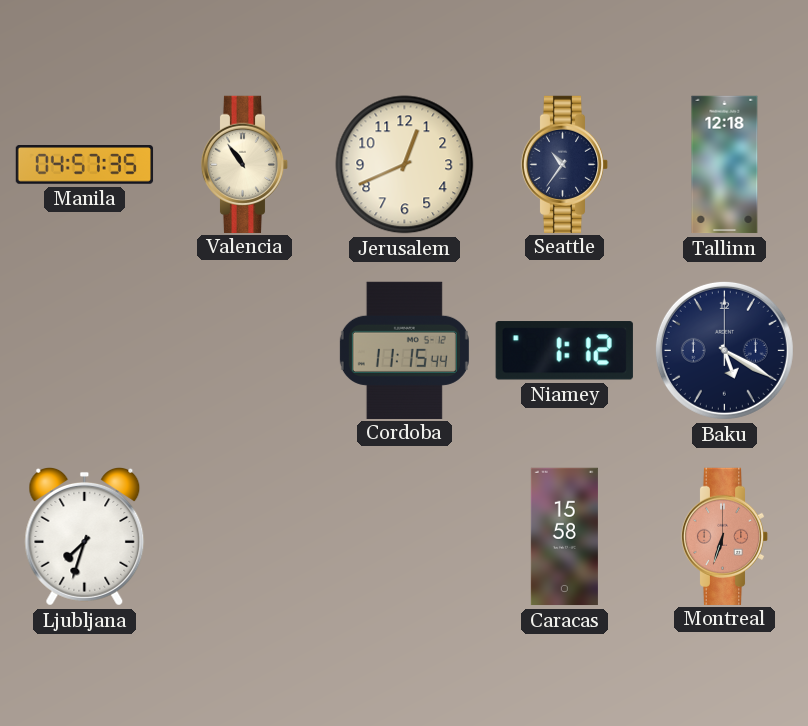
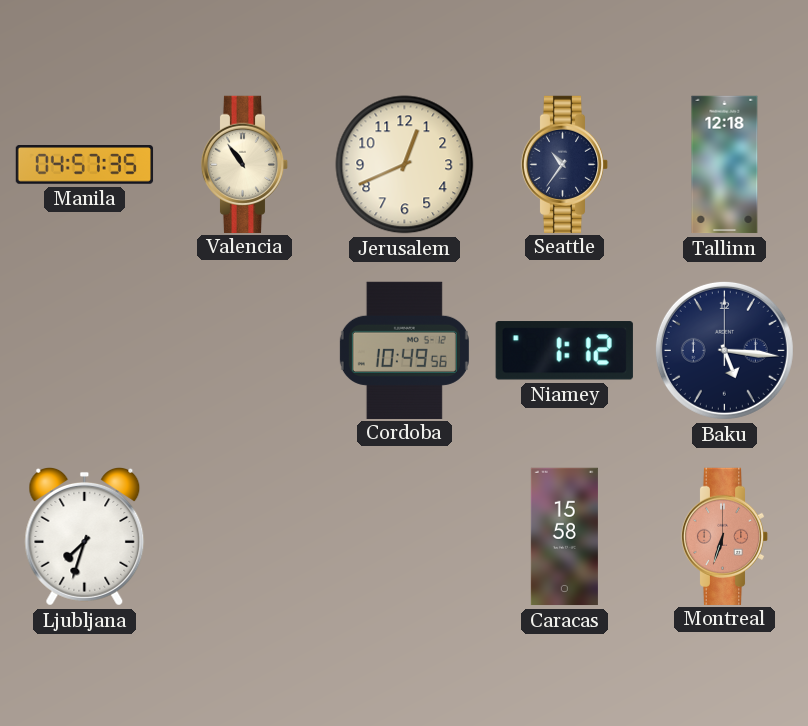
Cordoba: 11:15 -> 10:49
Baku: 5:20 -> 5:16
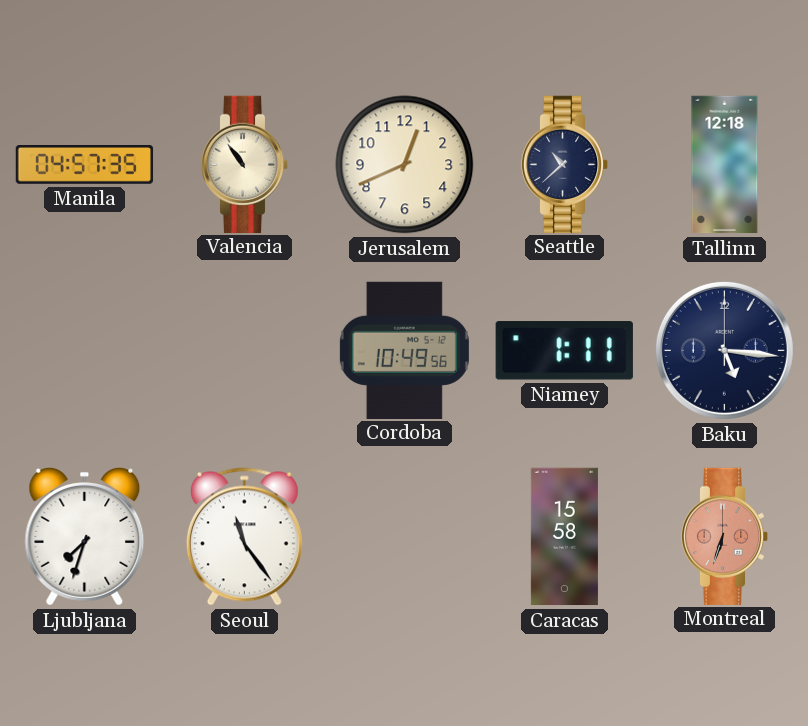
Seattle: 10:36 -> 10:38
Niamey: 1:12 -> 1:11
Seoul: none -> 11:24
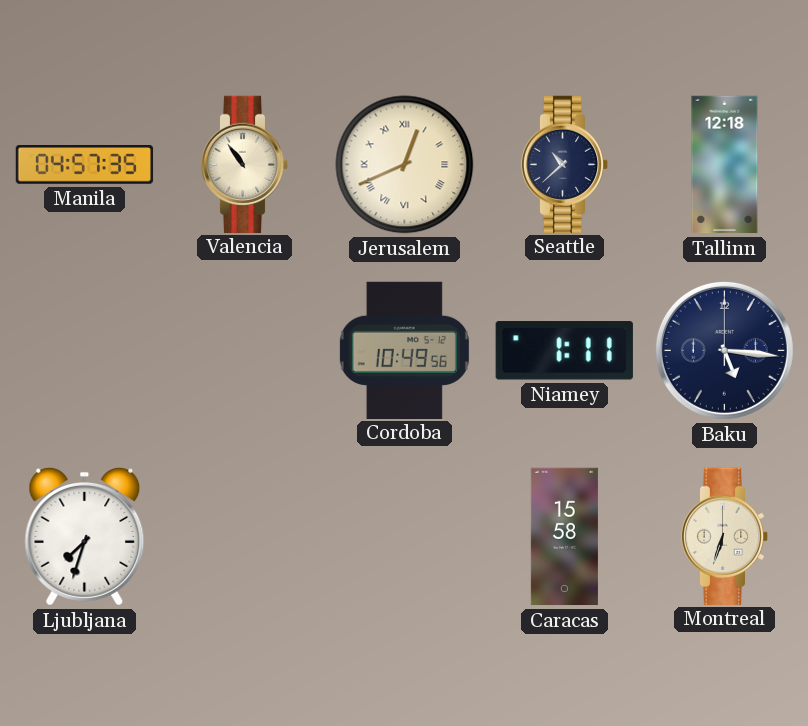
Jerusalem numerals: Arabic -> Roman
Seoul: 11:24 -> none
Montreal dial: salmon -> cream
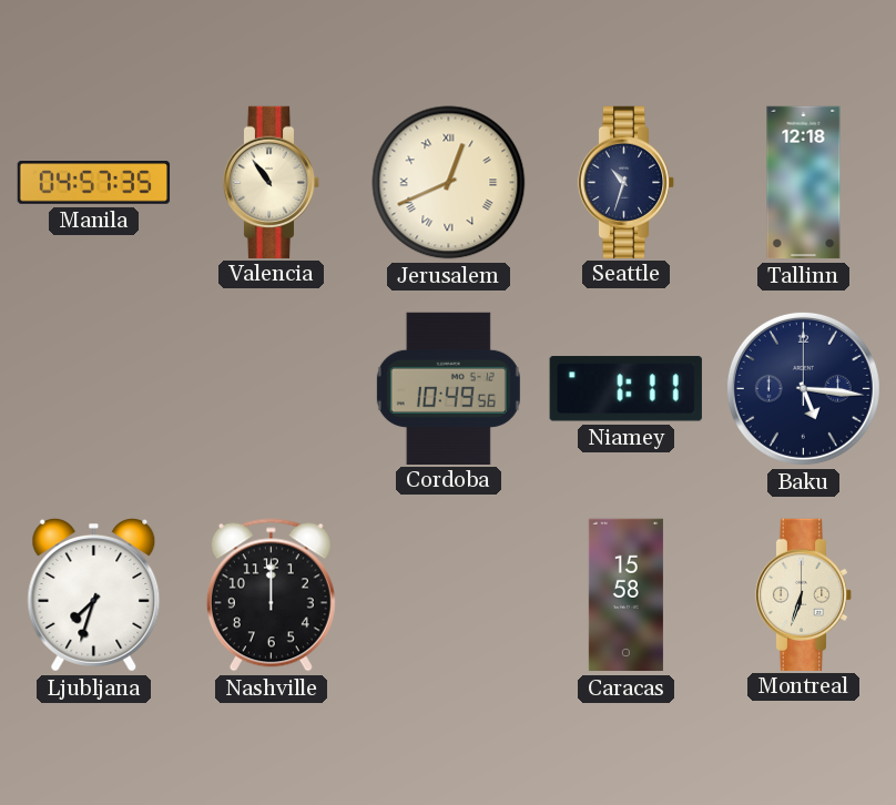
Seattle: 10:38 -> 10:33
Nashville: none -> 12:00
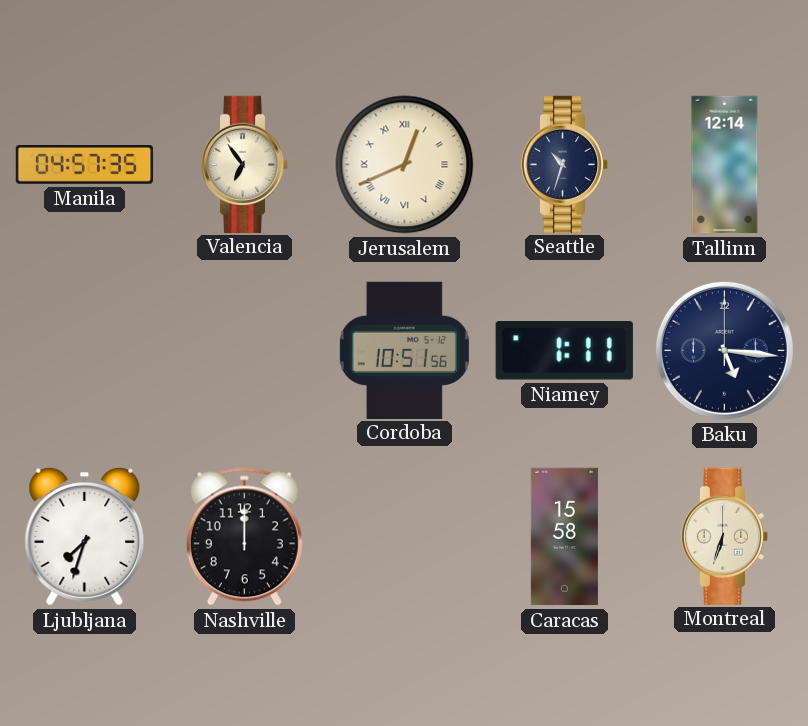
Valencia: 10:54 -> 6:54
Tallinn: 12:18 -> 12:14
Cordoba: 10:49 -> 10:51
